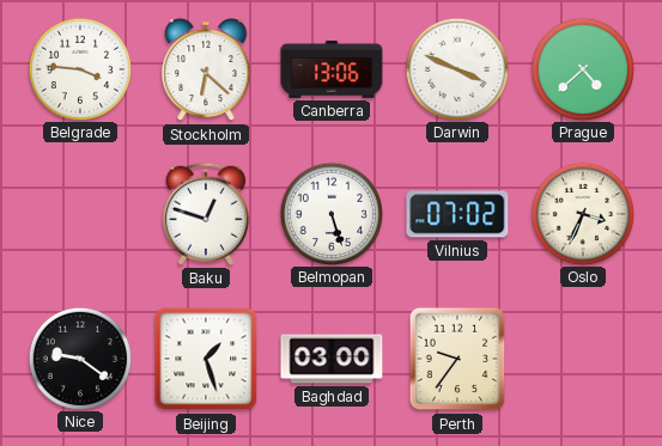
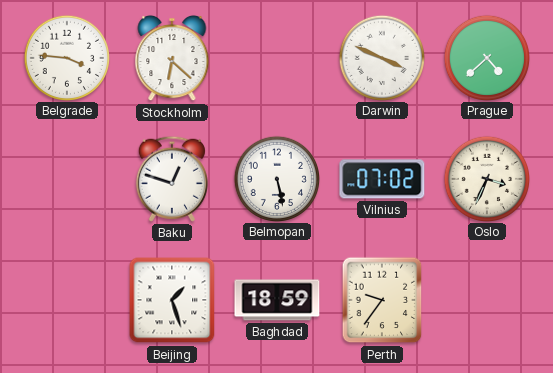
Canberra: 13:06 -> none
Belmopan: 5:27 -> 5:28
Nice: 9:21 -> none
Baghdad: 03:00 -> 18:59
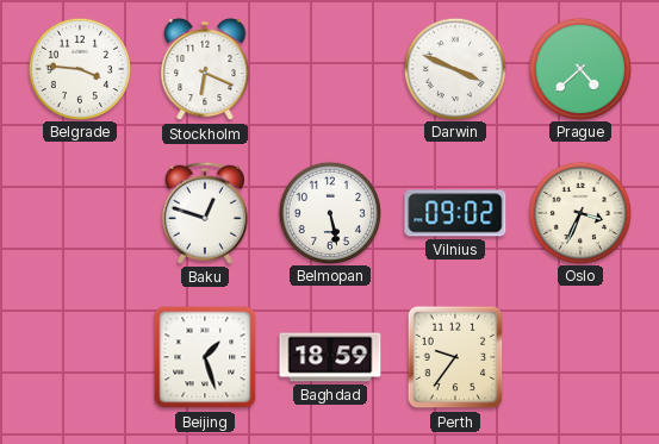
Stockholm: 6:22 -> 6:19
Vilnius: 07:02 -> 09:02
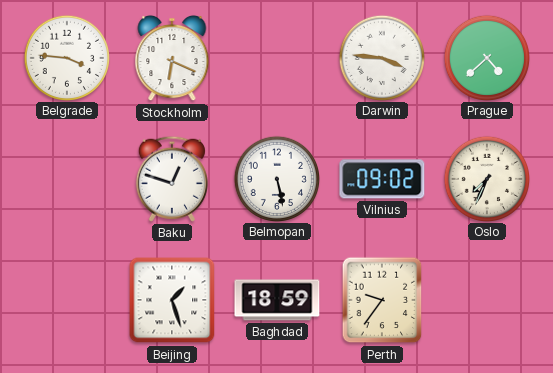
Darwin: 3:49 -> 3:46
Oslo: 3:34 -> 7:34
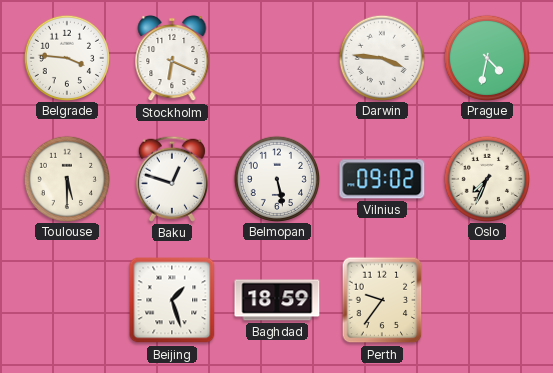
Prague: 4:38 -> 4:32
Toulouse: none -> 5:30
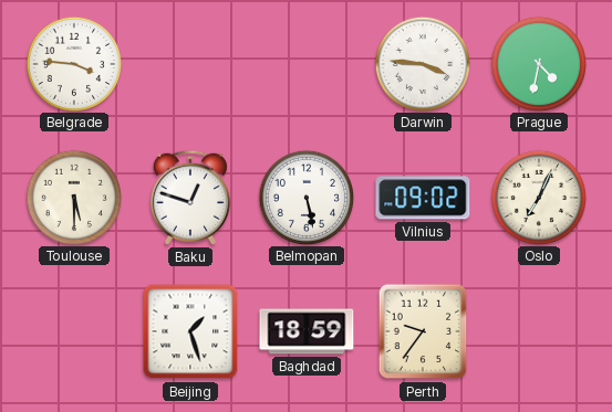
Stockholm: 6:19 -> none
Oslo: 7:34 -> 7:04
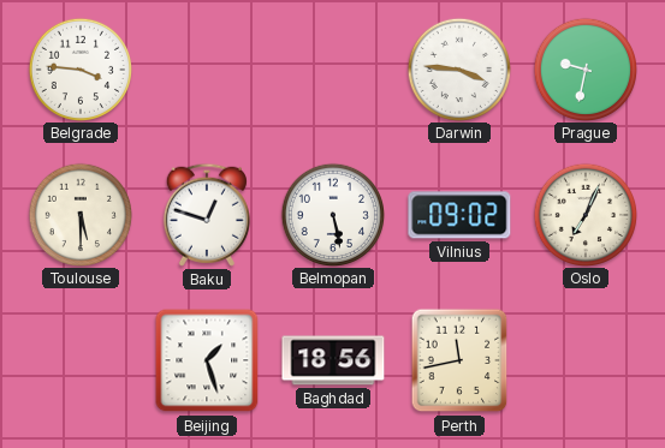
Prague: 4:32 -> 9:32
Baghdad: 18:59 -> 18:56
Perth: 9:36 -> 11:43
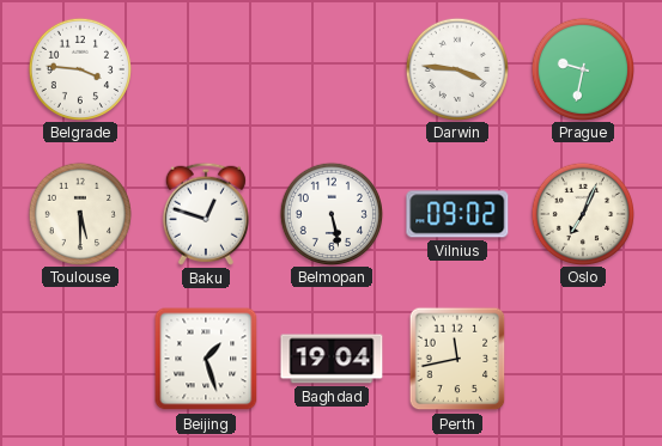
Baghdad: 18:56 -> 19:04
